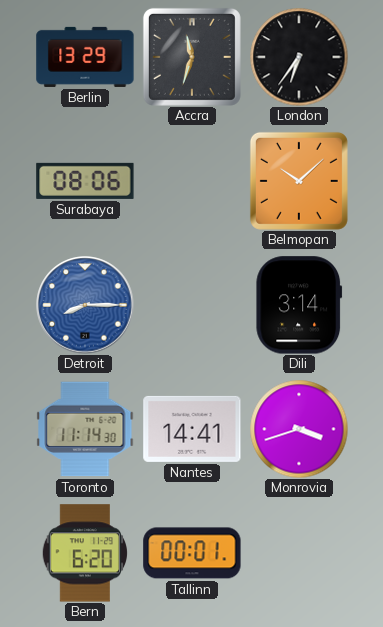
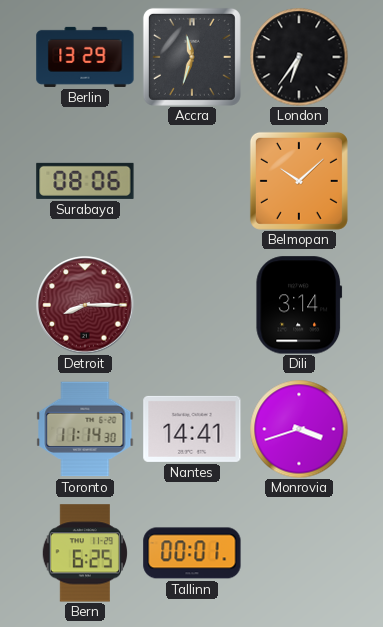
Detroit dial: blue -> burgundy
Bern: 6:20 -> 6:25
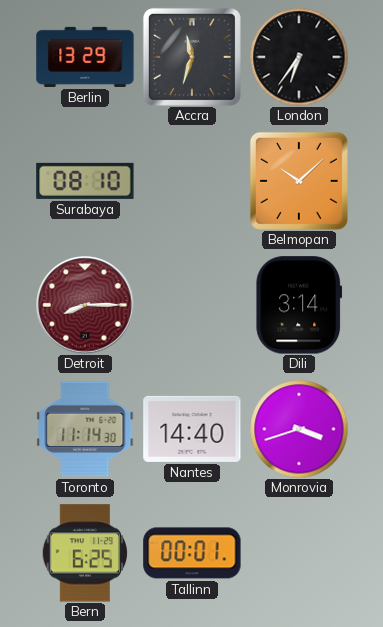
Surabaya: 08:06 -> 08:10
Nantes: 14:41 -> 14:40
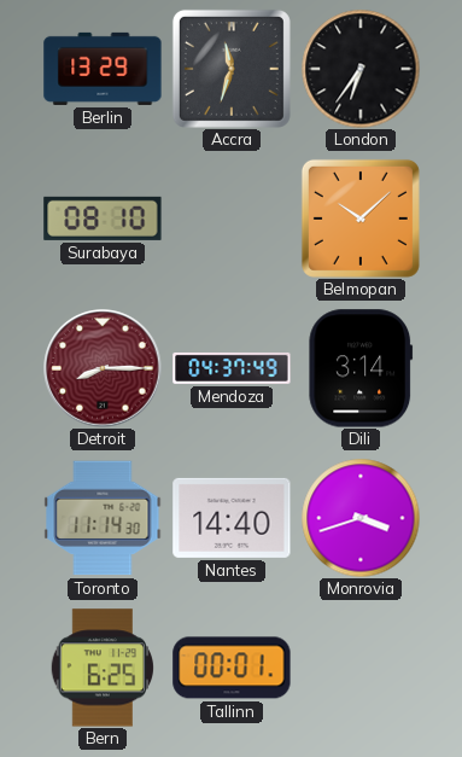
Mendoza: none -> 04:37
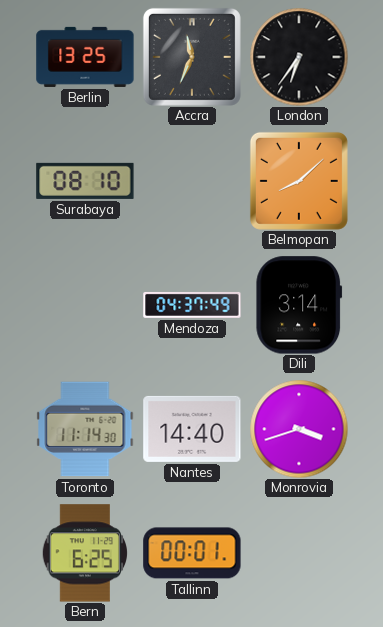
Berlin: 13:29 -> 13:25
Accra: 11:33 -> 11:34
Belmopan: 10:08 -> 8:08
Detroit: 8:15 -> none
